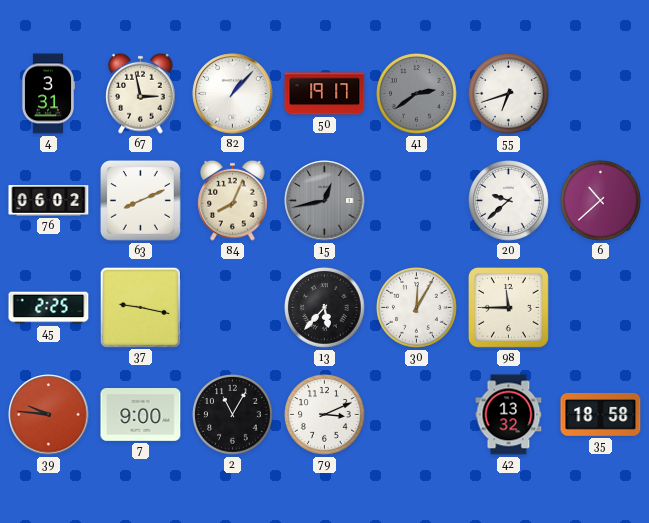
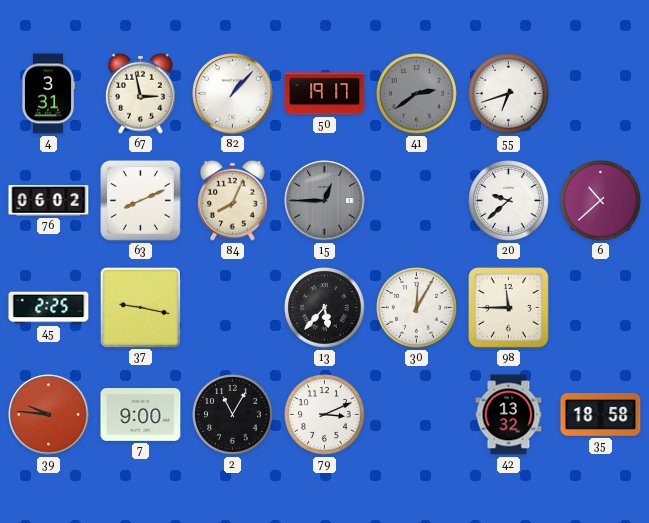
15: 12:43 -> 12:45
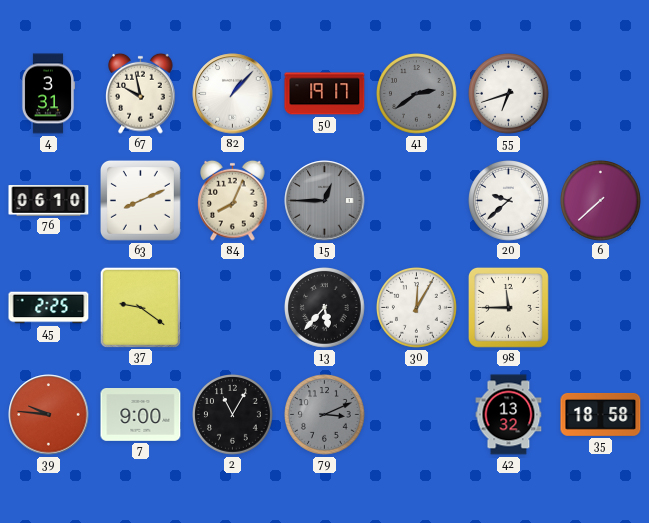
67: 2:58 -> 9:58
76: 06:02 -> 06:10
6: 10:38 -> 7:38
37: 9:17 -> 9:21
79 dial: white -> grey
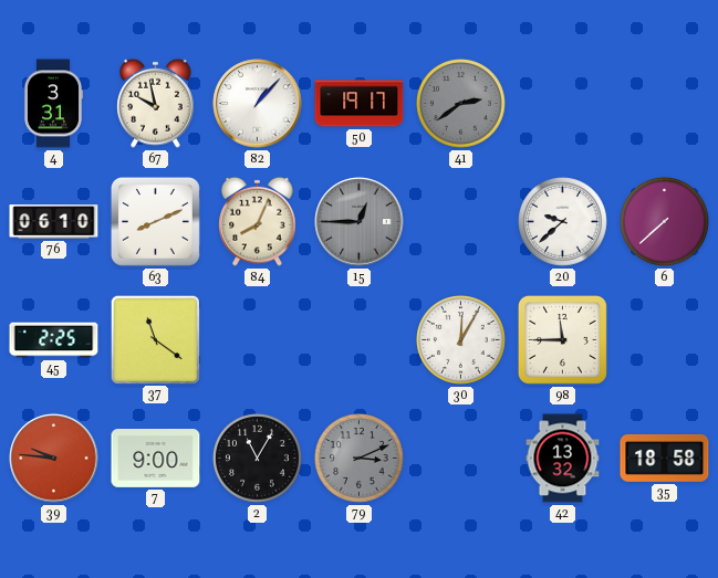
55: 6:42 -> none
37: 9:21 -> 11:21
13: 5:37 -> none
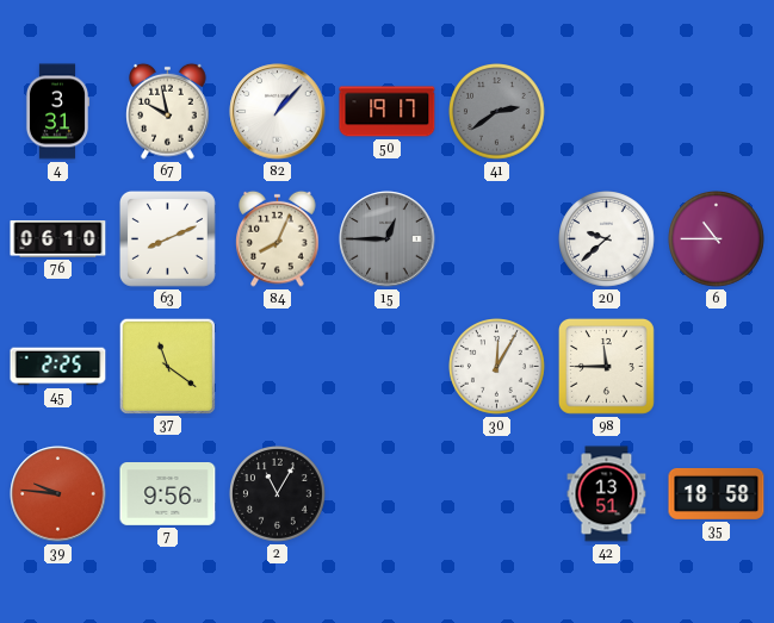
6: 7:38 -> 10:45
7: 9:00 -> 9:56
79: 3:11 -> none
42: 13:32 -> 13:51
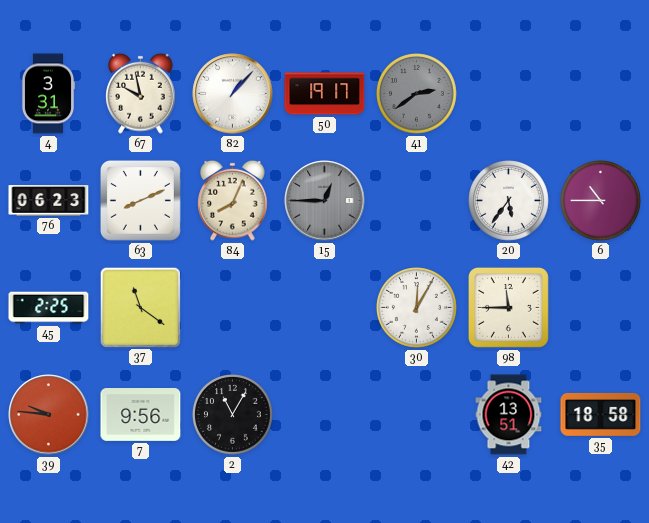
76: 06:10 -> 06:23
20: 9:38 -> 5:36
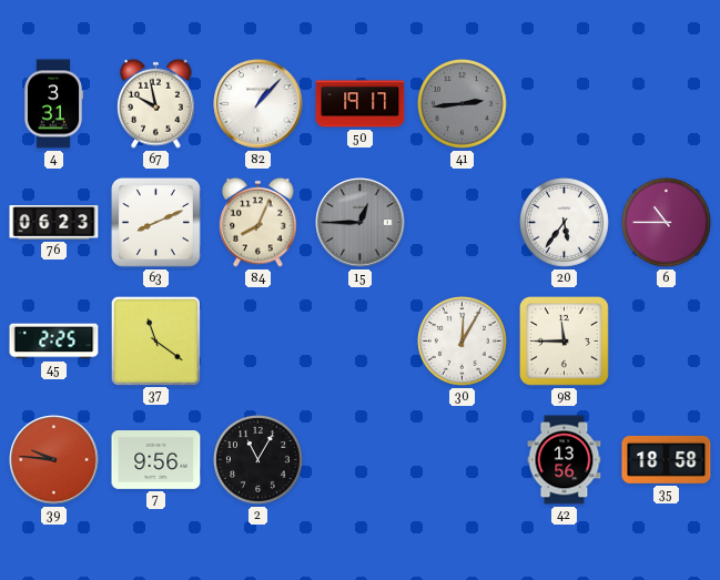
41: 2:39 -> 2:44
42: 13:51 -> 13:56
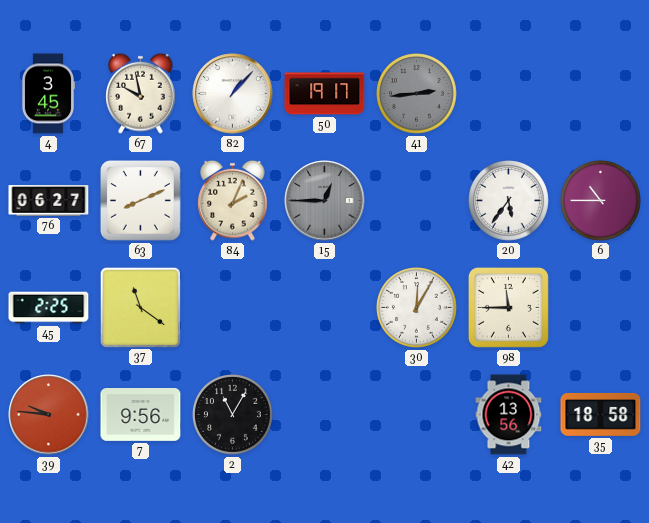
4: 3:31 -> 3:45
76: 06:23 -> 06:27
84: 8:04 -> 2:04
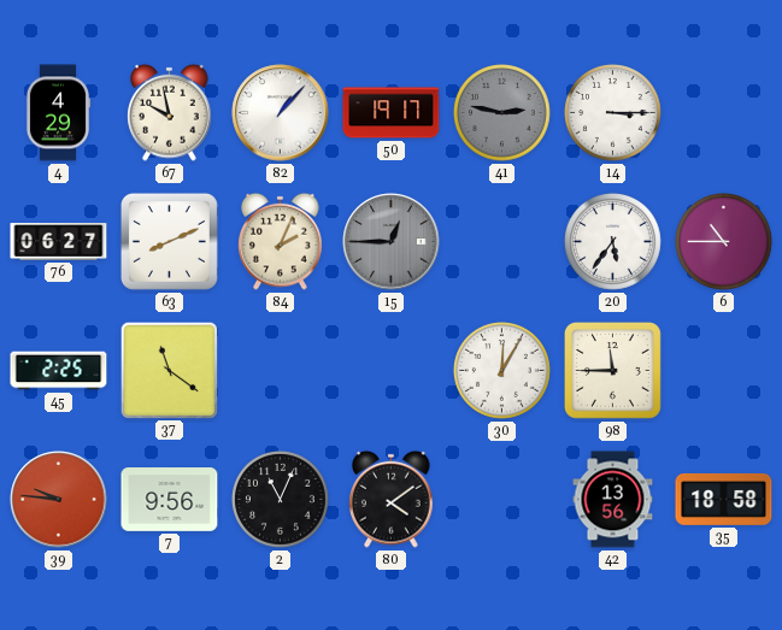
4: 3:45 -> 4:29
41: 2:44 -> 2:47
14: none -> 3:15
2: 11:05 -> 11:04
80: none -> 4:09
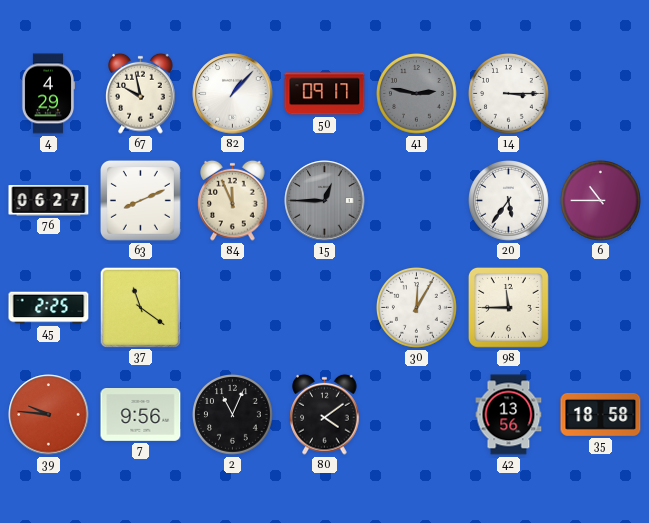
50: 19:17 -> 09:17
84: 2:04 -> 11:56
